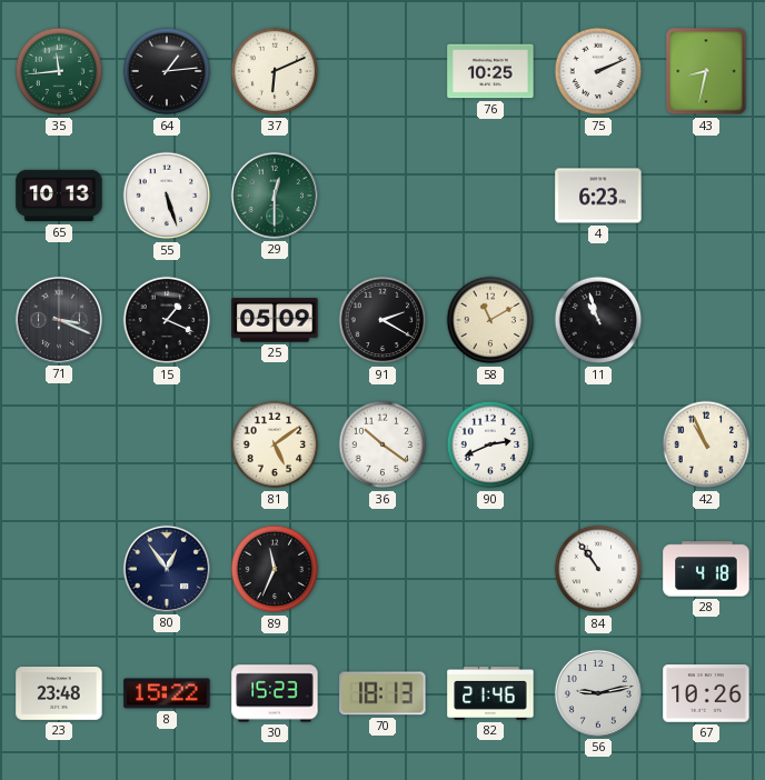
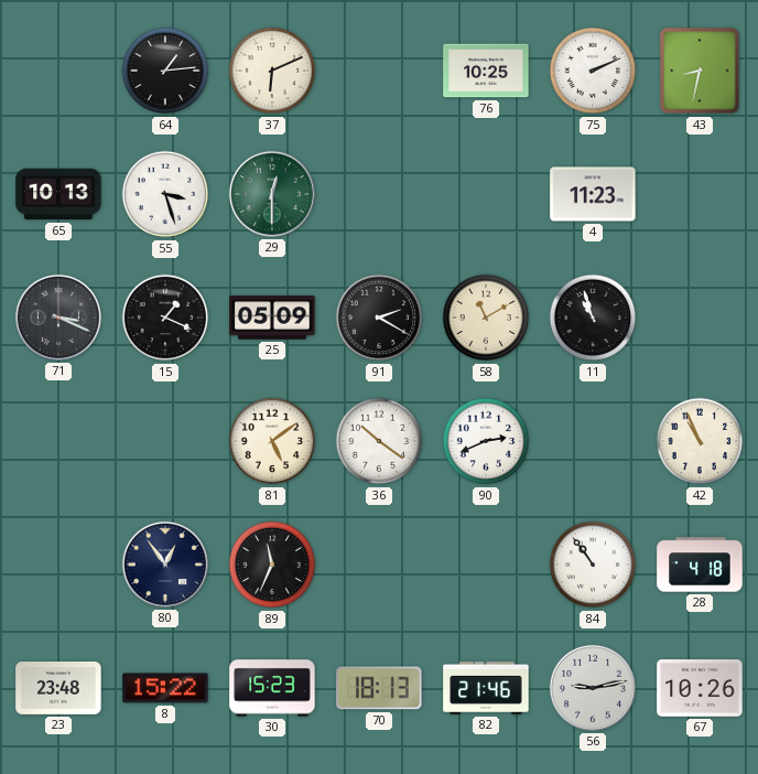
35: 11:44 -> none
55: 5:27 -> 3:27
4: 6:23 -> 11:23
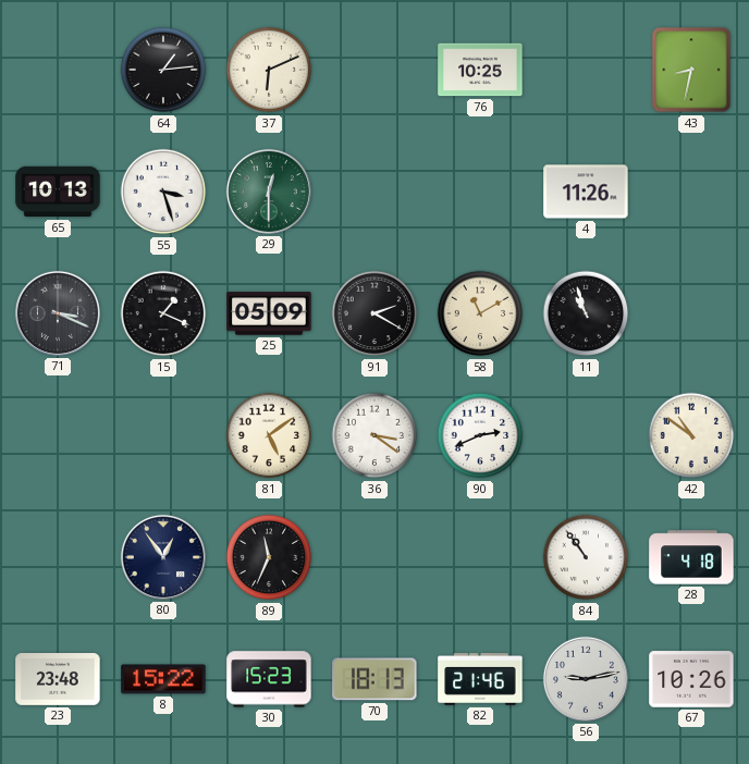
75: 2:11 -> none
4: 11:23 -> 11:26
36: 10:21 -> 3:21
42: 10:56 -> 10:51
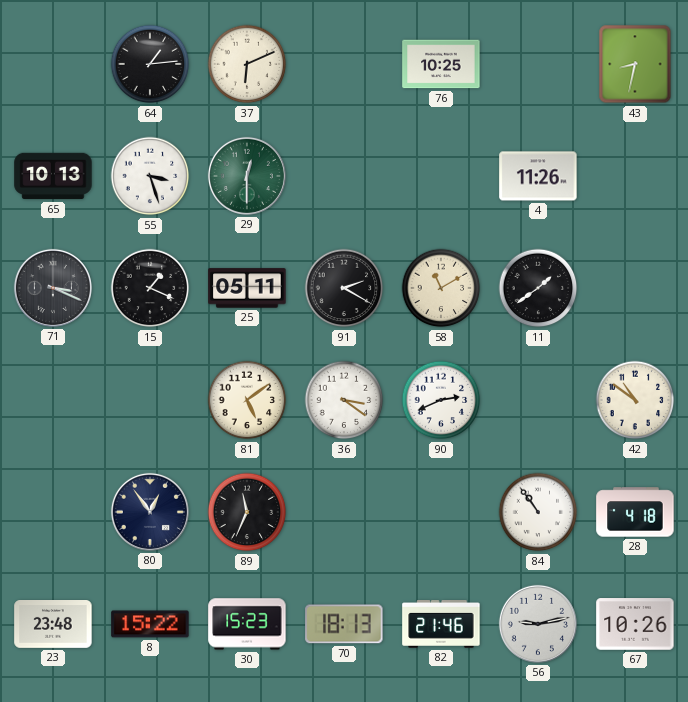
25: 05:09 -> 05:11
11: 10:57 -> 1:39
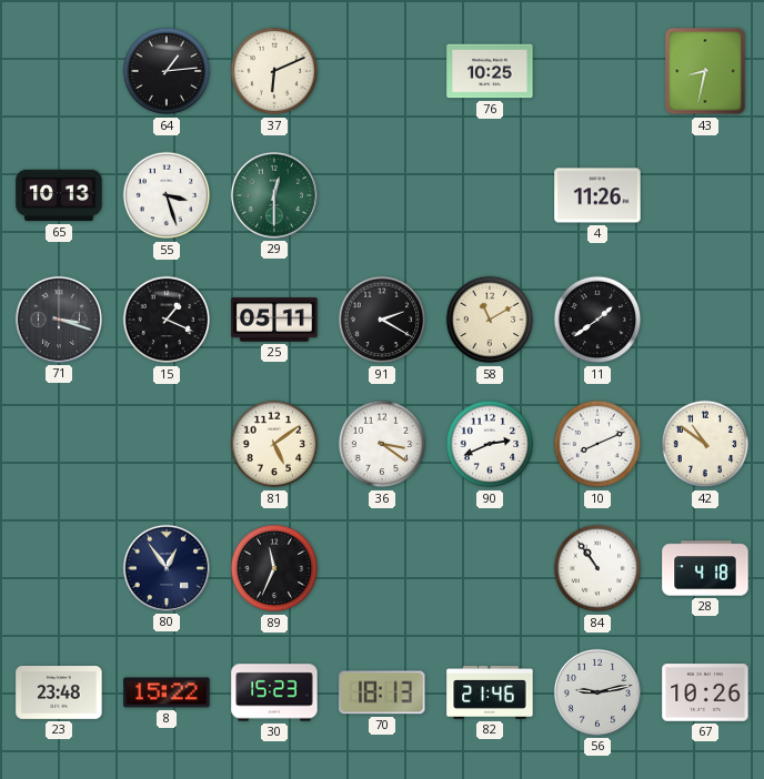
71: 3:19 -> 3:18
10: none -> 8:11
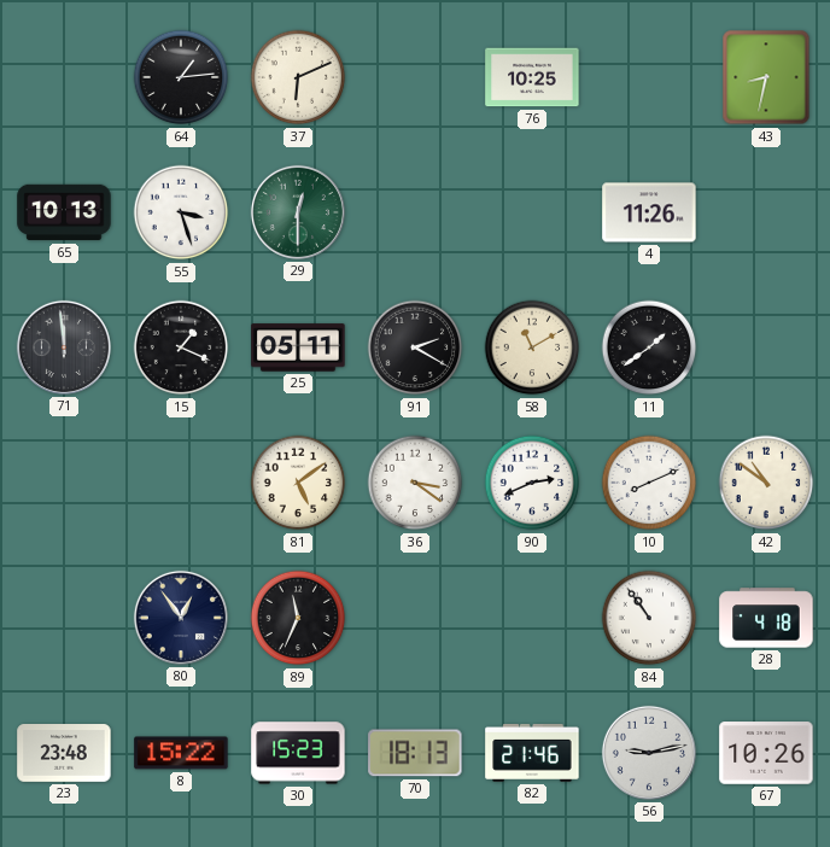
71: 3:18 -> 11:59
